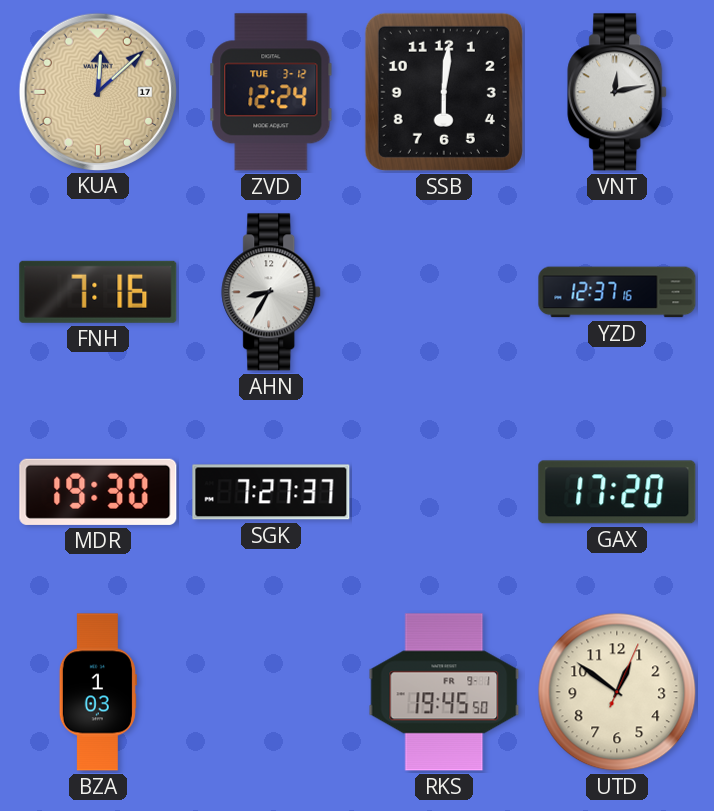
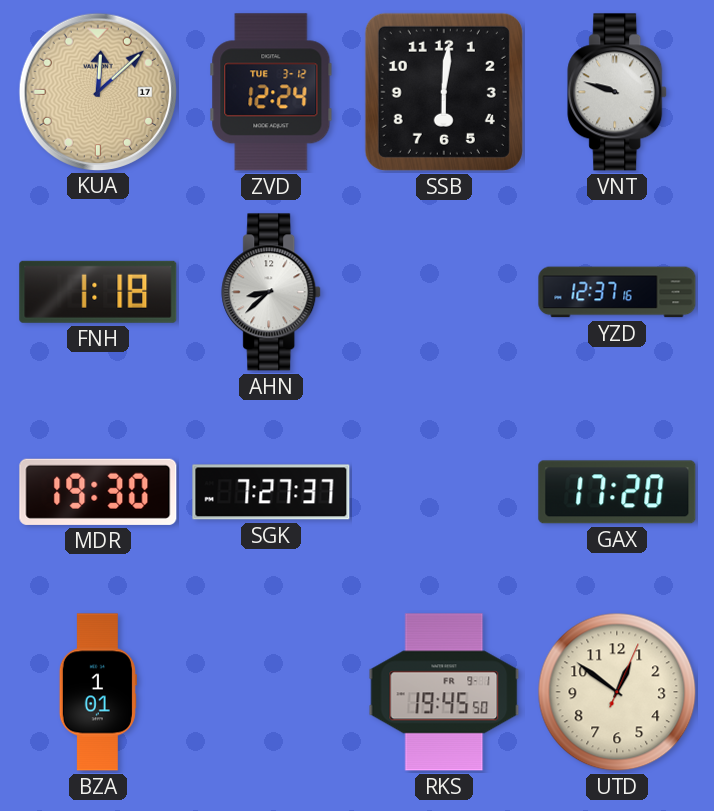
VNT: 12:13 -> 9:48
FNH: 7:16 -> 1:18
AHN: 8:35 -> 8:38
BZA: 1:03 -> 1:01
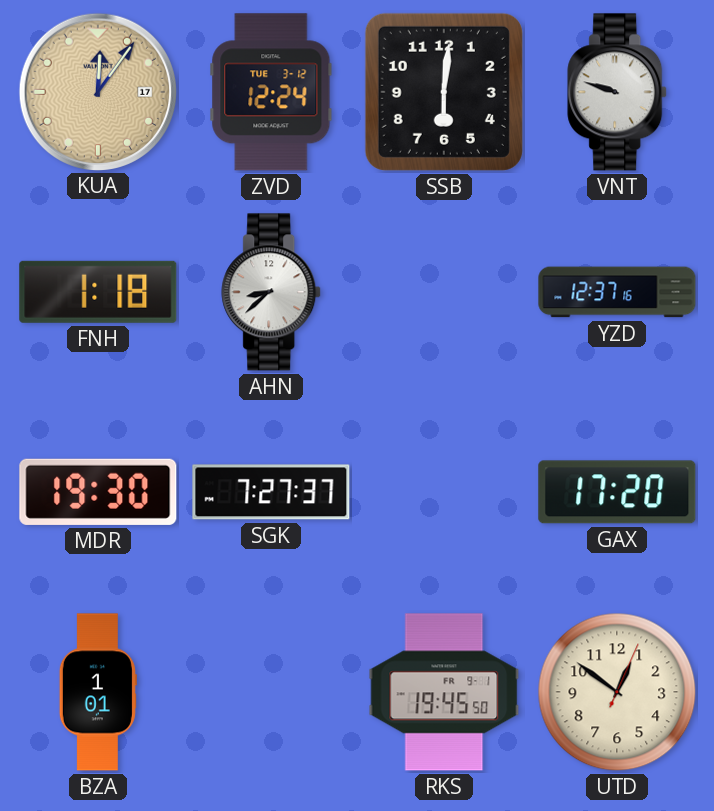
KUA: 12:08 -> 12:06
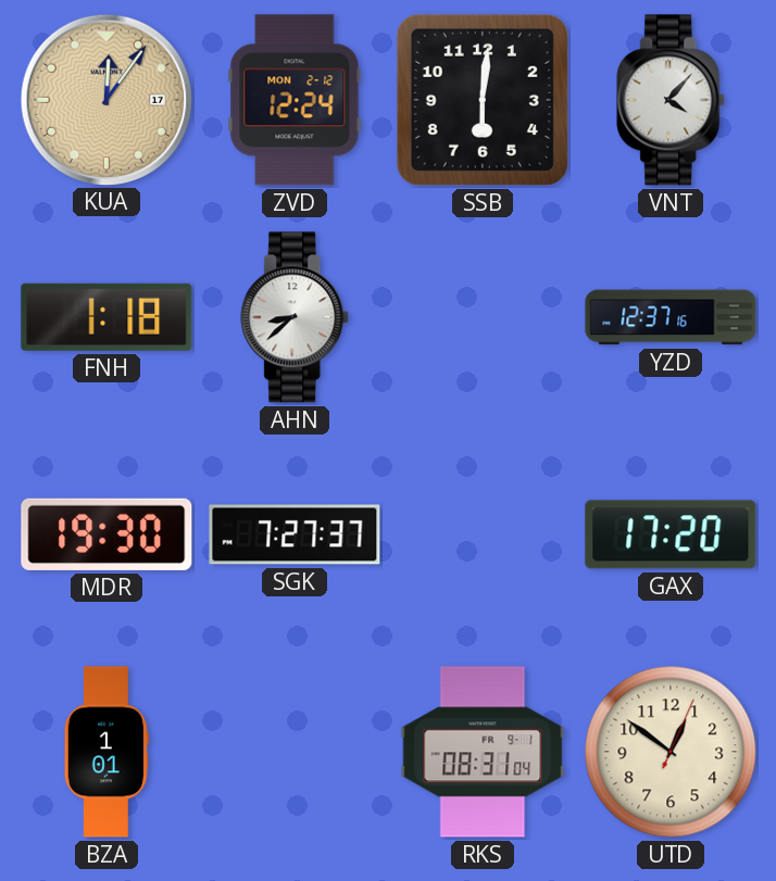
ZVD date: TUE 3-12 -> MON 2-12
VNT: 9:48 -> 4:07
RKS: 19:45 -> 08:31
